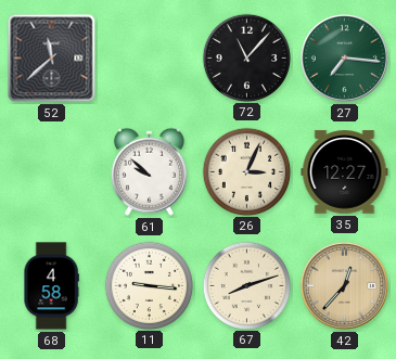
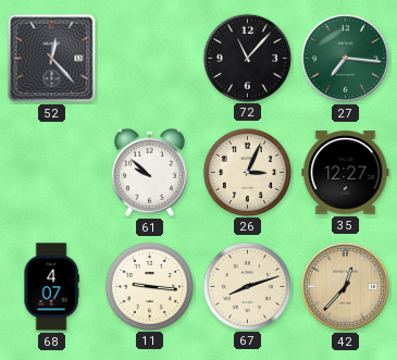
52: 11:38 -> 12:23
68: 4:58 -> 4:07
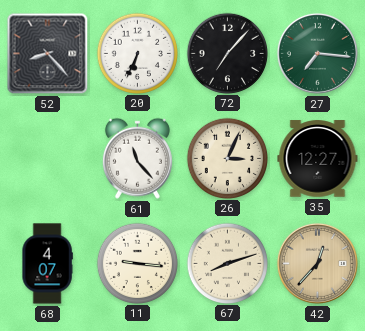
52: 12:23 -> 8:23
20: none -> 6:34
72: 11:07 -> 7:07
61: 9:52 -> 11:23
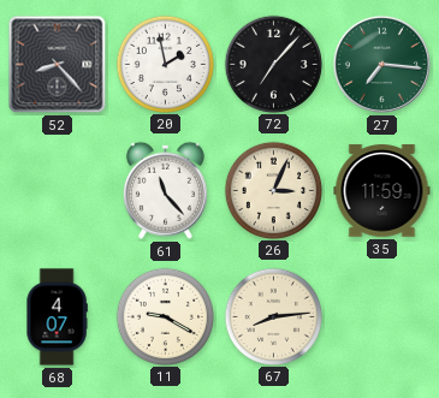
20: 6:34 -> 1:58
35: 12:27 -> 11:59
11: 9:16 -> 9:20
67: 8:12 -> 8:14
42: 12:37 -> none
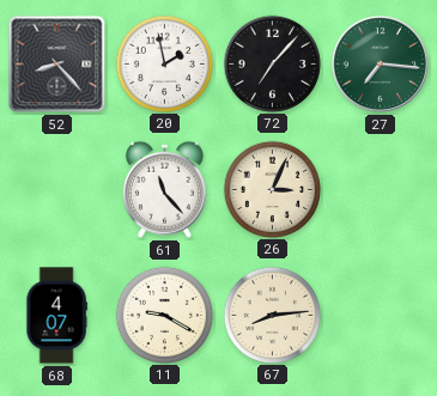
35: 11:59 -> none
